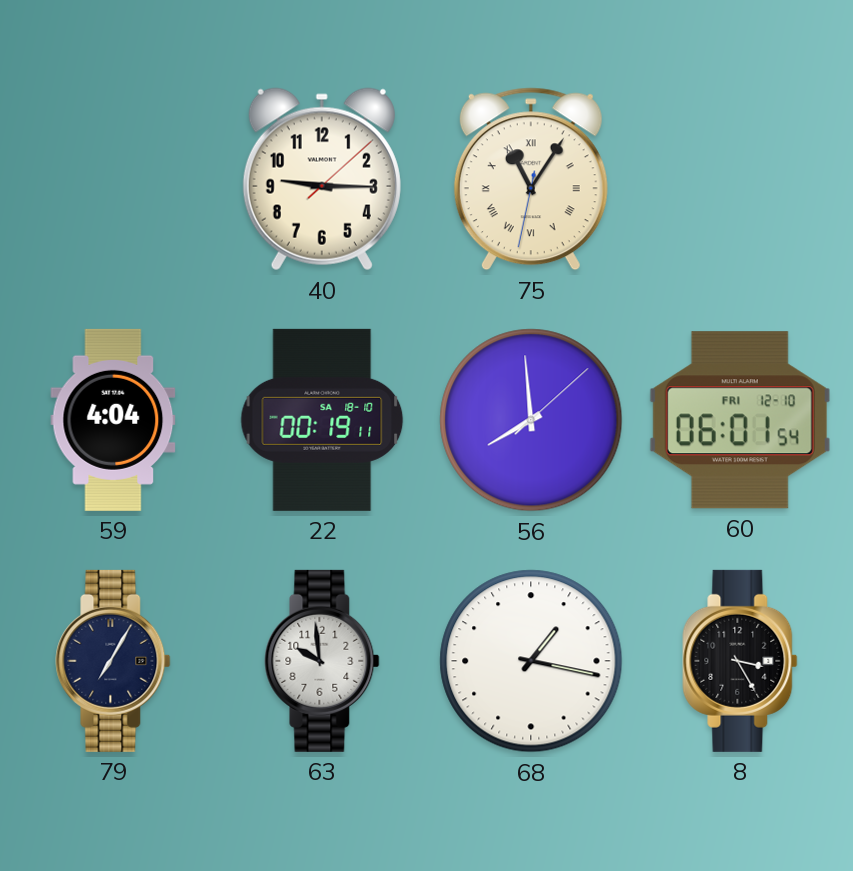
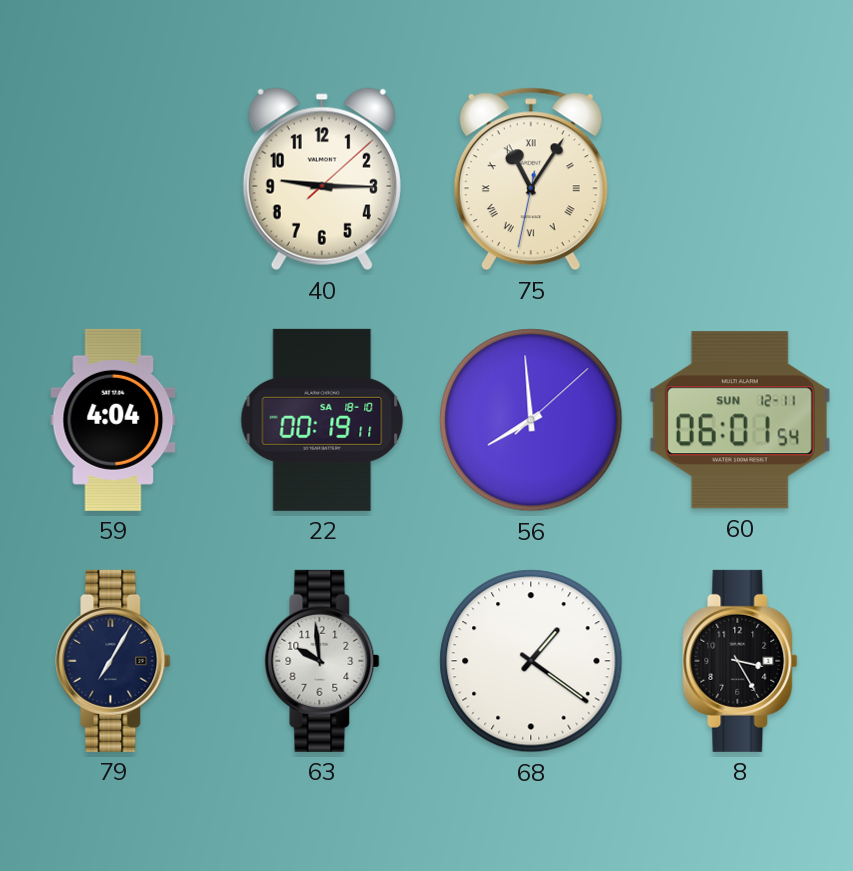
60 date: FRI 12-10 -> SUN 12-11
68: 1:17 -> 1:21
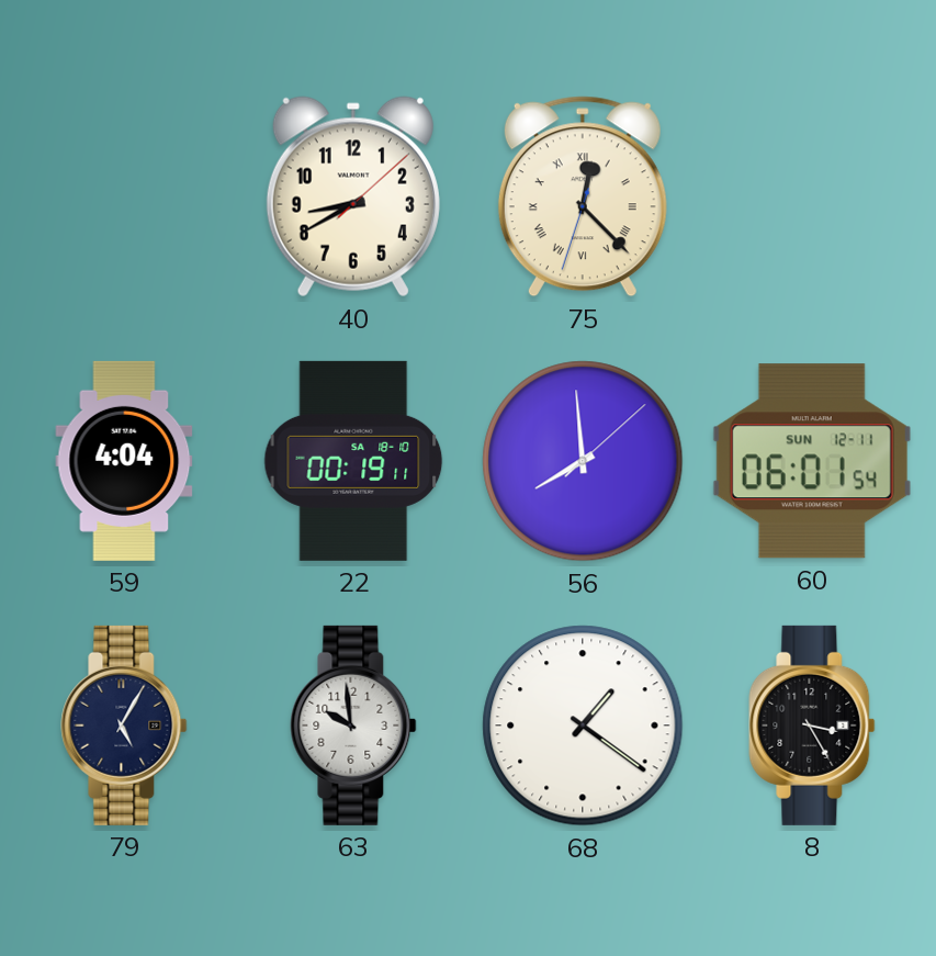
40: 9:15 -> 8:40
75: 11:05 -> 12:22
79: 7:05 -> 5:05
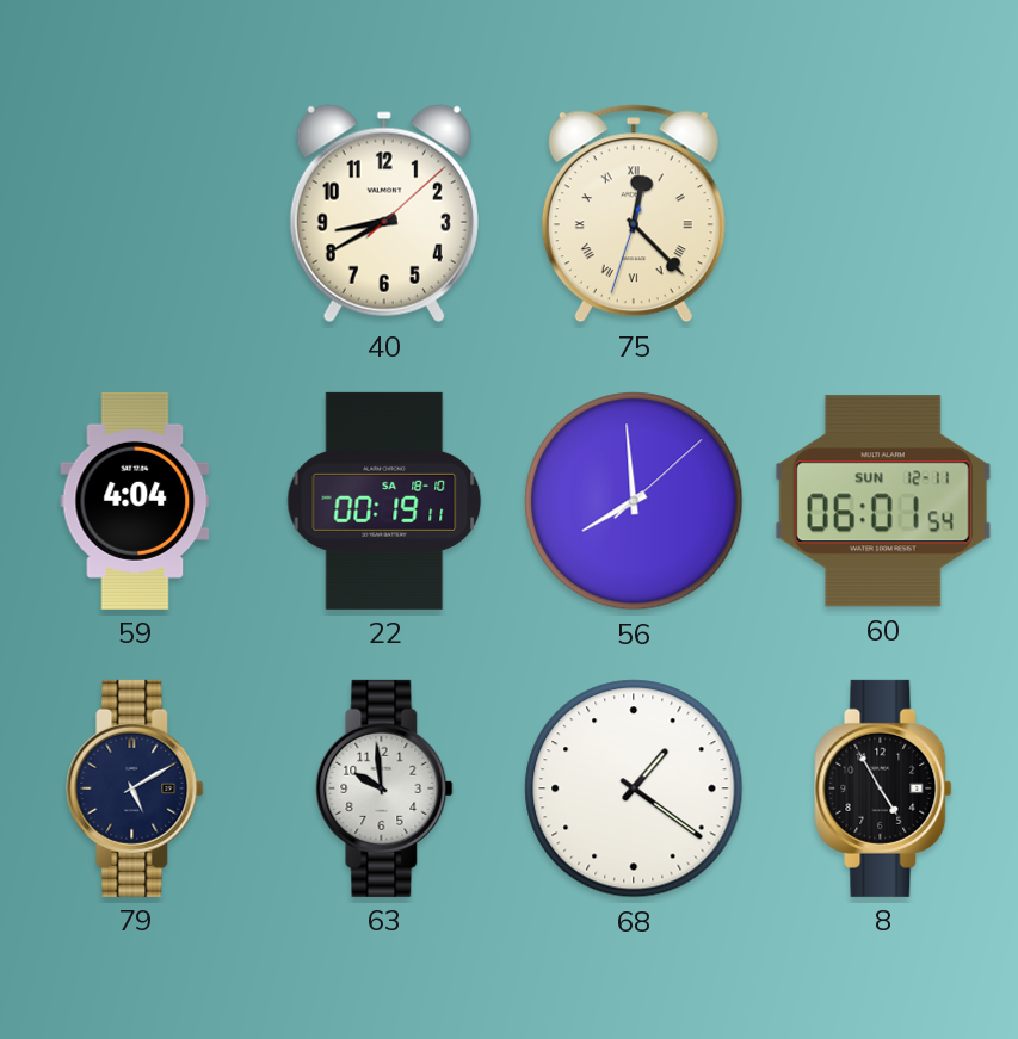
79: 5:05 -> 5:10
8: 3:25 -> 4:55
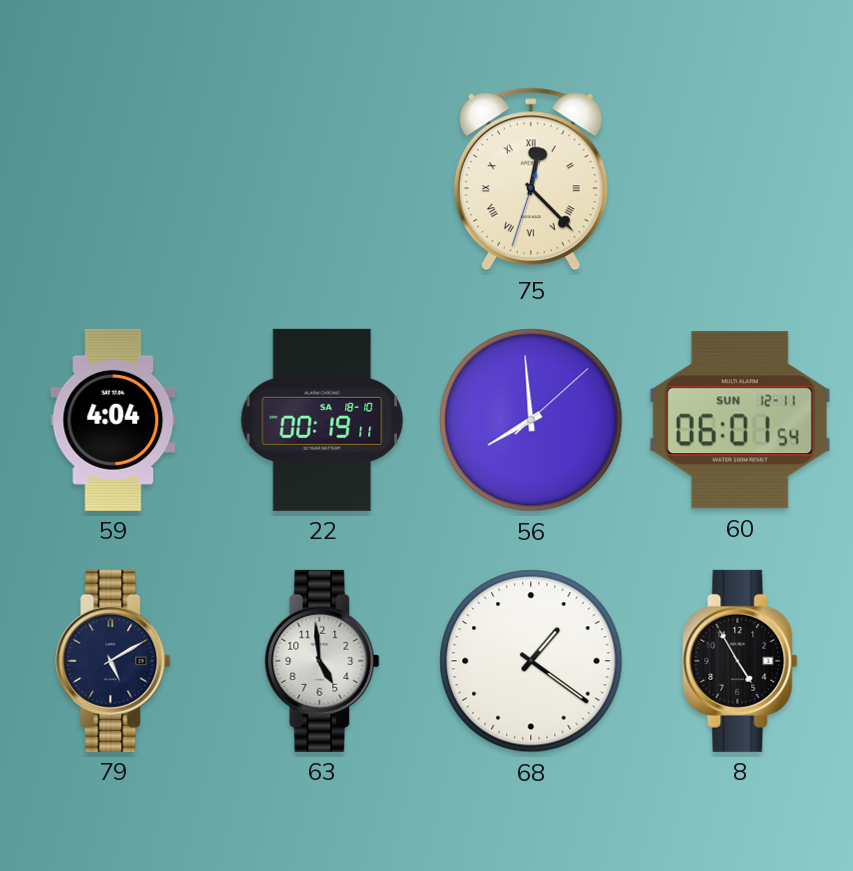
40: 8:40 -> none
63: 9:59 -> 4:59
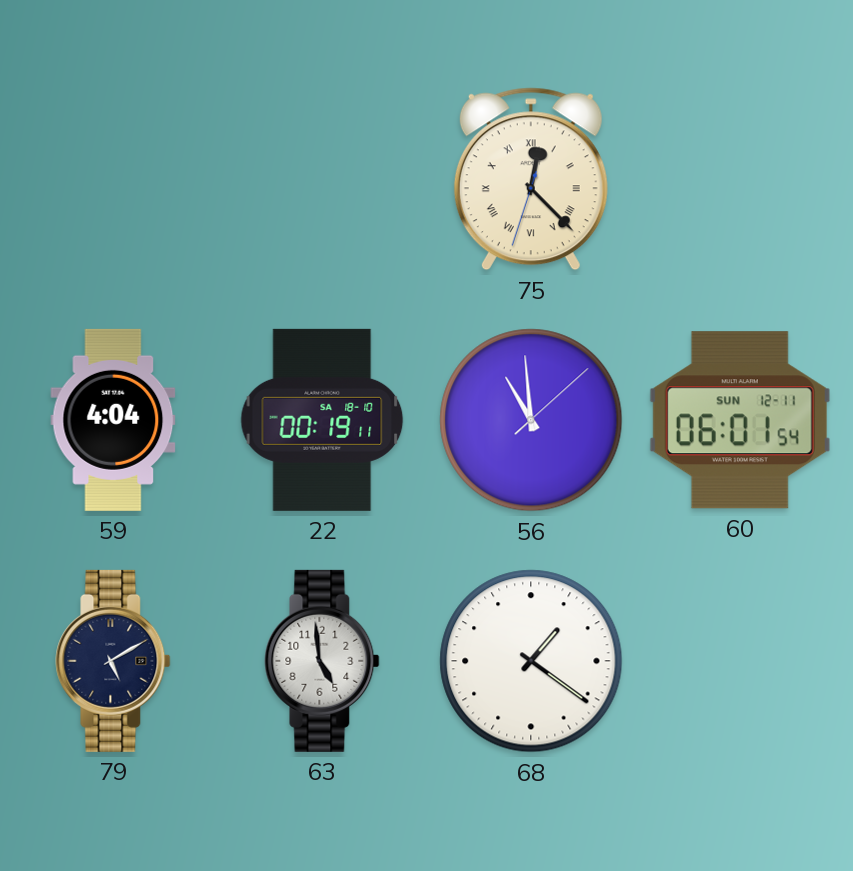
56: 7:59 -> 10:59
8: 4:55 -> none
